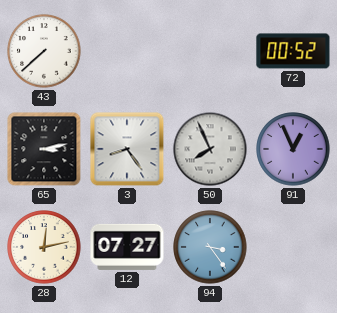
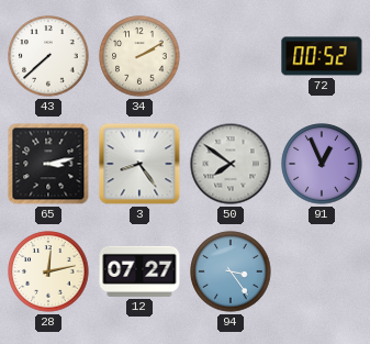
34: none -> 2:10
50: 7:56 -> 7:51
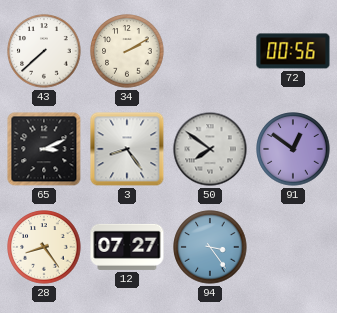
72: 00:52 -> 00:56
65: 3:13 -> 3:11
91: 12:56 -> 12:51
28: 12:13 -> 8:24
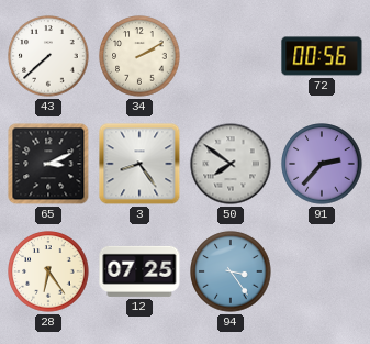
91: 12:51 -> 2:37
28: 8:24 -> 6:24
12: 07:27 -> 07:25
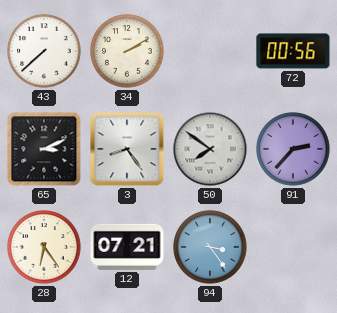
12: 07:25 -> 07:21
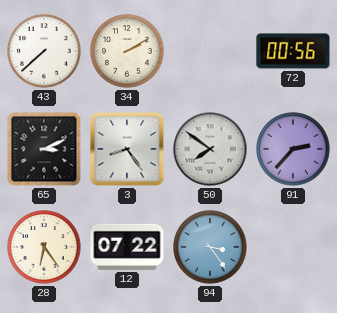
12: 07:21 -> 07:22
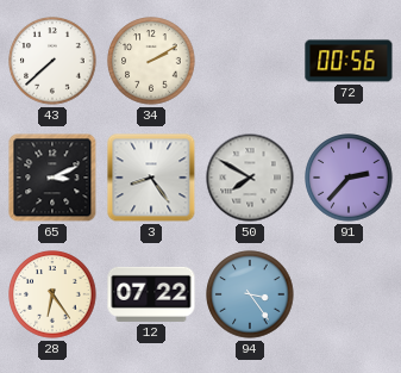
50: 7:51 -> 7:50
